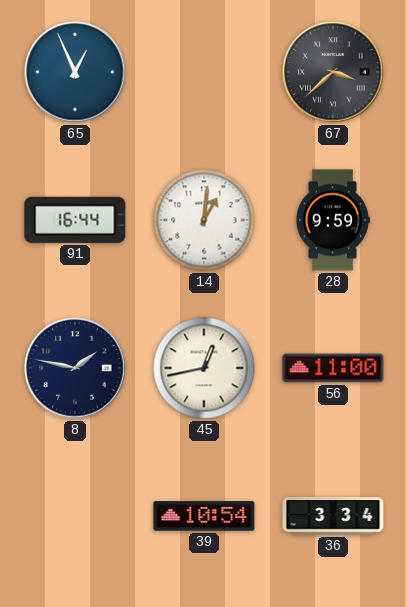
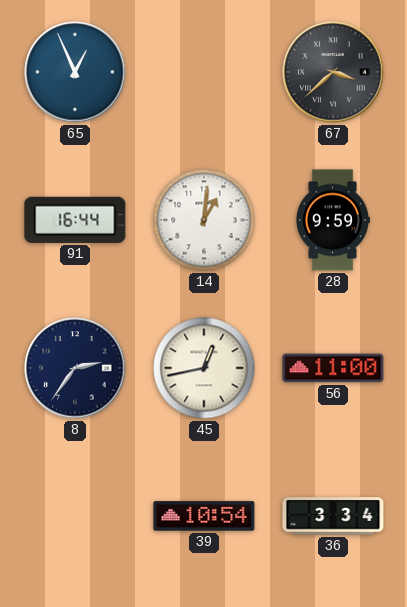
8: 1:47 -> 2:36
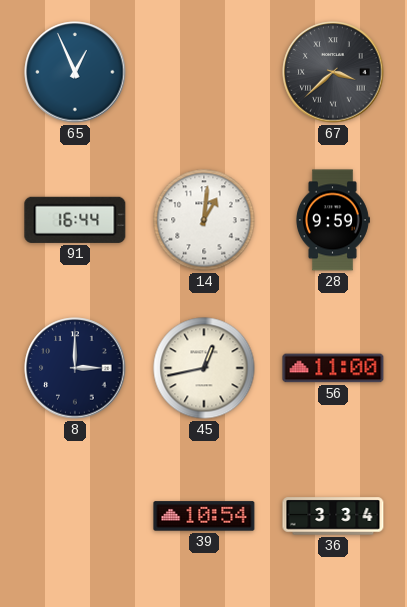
8: 2:36 -> 3:00
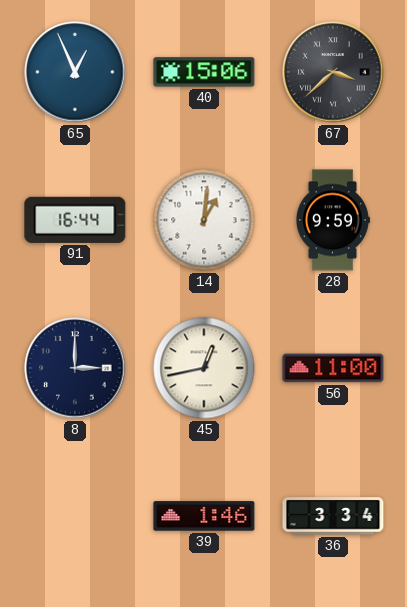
40: none -> 15:06
39: 10:54 -> 1:46
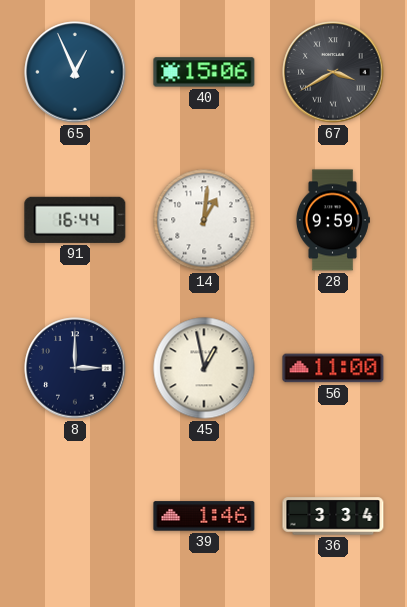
67: 3:38 -> 3:40
45: 12:43 -> 12:58
